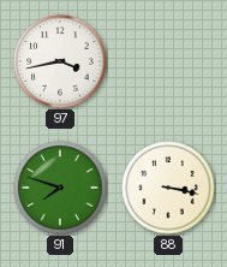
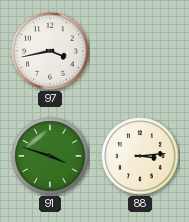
91: 7:48 -> 3:48
88: 3:17 -> 3:14
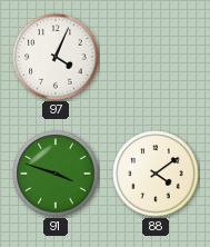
97: 3:43 -> 4:04
88: 3:14 -> 4:09
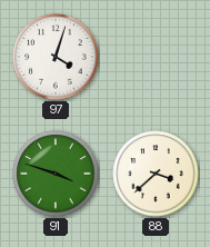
97: 4:04 -> 4:03
88: 4:09 -> 3:38
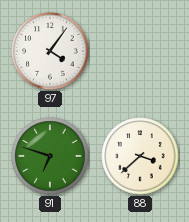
97: 4:03 -> 4:06
91: 3:48 -> 6:48
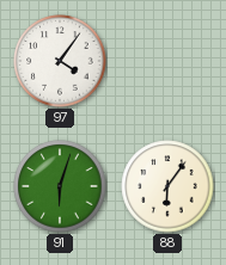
91: 6:48 -> 6:03
88: 3:38 -> 6:06
